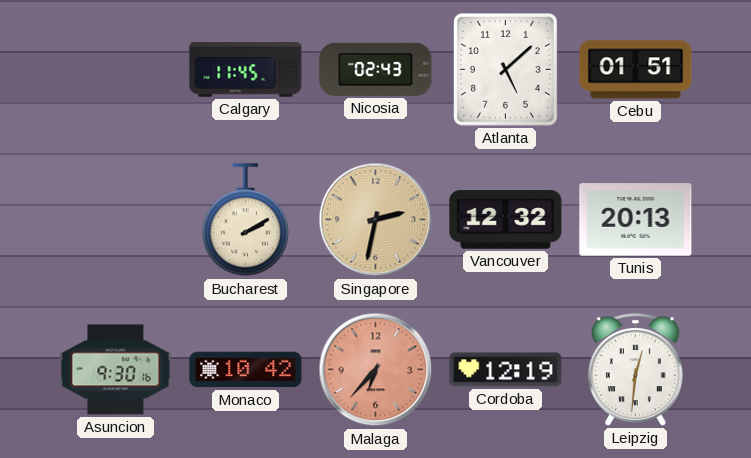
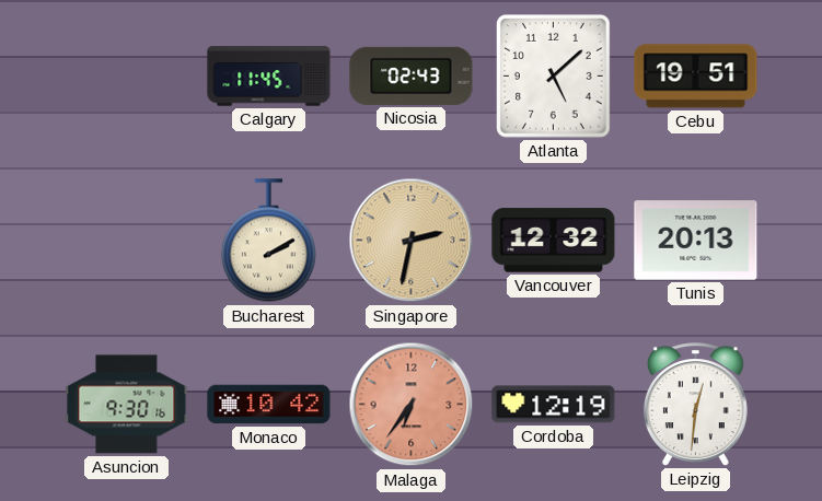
Cebu: 01:51 -> 19:51
Malaga: 6:37 -> 6:36
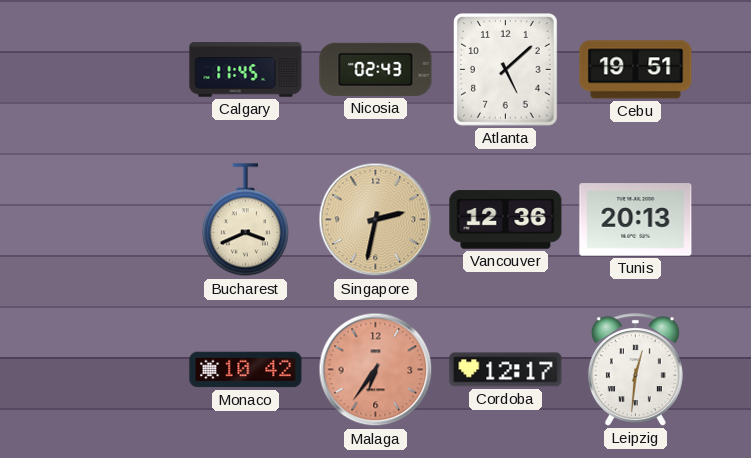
Bucharest: 2:10 -> 3:41
Vancouver: 12:32 -> 12:36
Asuncion: 9:30 -> none
Cordoba: 12:19 -> 12:17
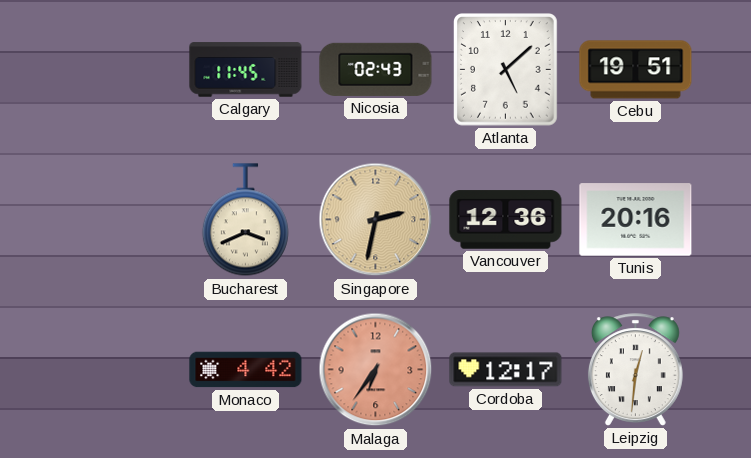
Tunis: 20:13 -> 20:16
Monaco: 10:42 -> 4:42
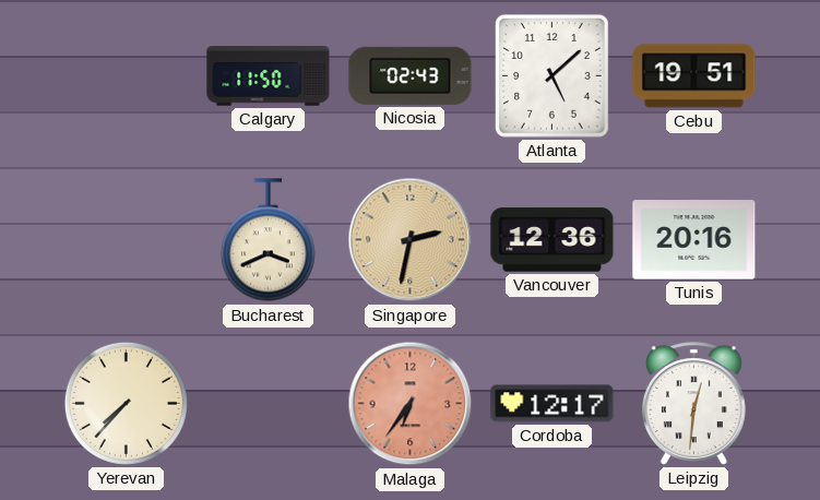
Calgary: 11:45 -> 11:50
Yerevan: none -> 7:37
Monaco: 4:42 -> none
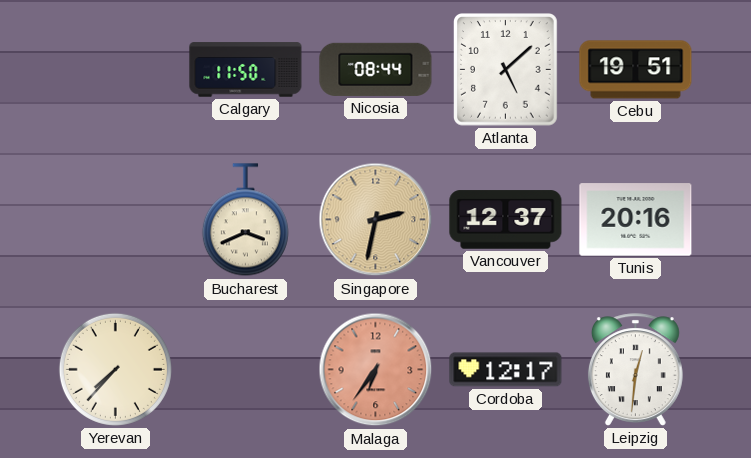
Nicosia: 02:43 -> 08:44
Vancouver: 12:36 -> 12:37
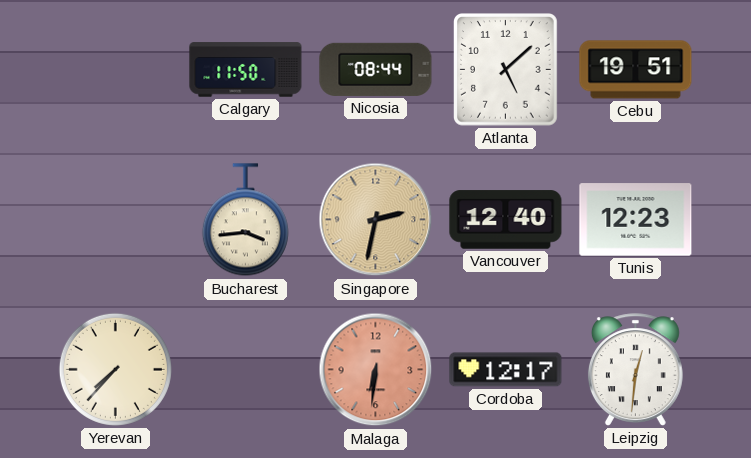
Bucharest: 3:41 -> 3:44
Vancouver: 12:37 -> 12:40
Tunis: 20:16 -> 12:23
Malaga: 6:36 -> 6:31
